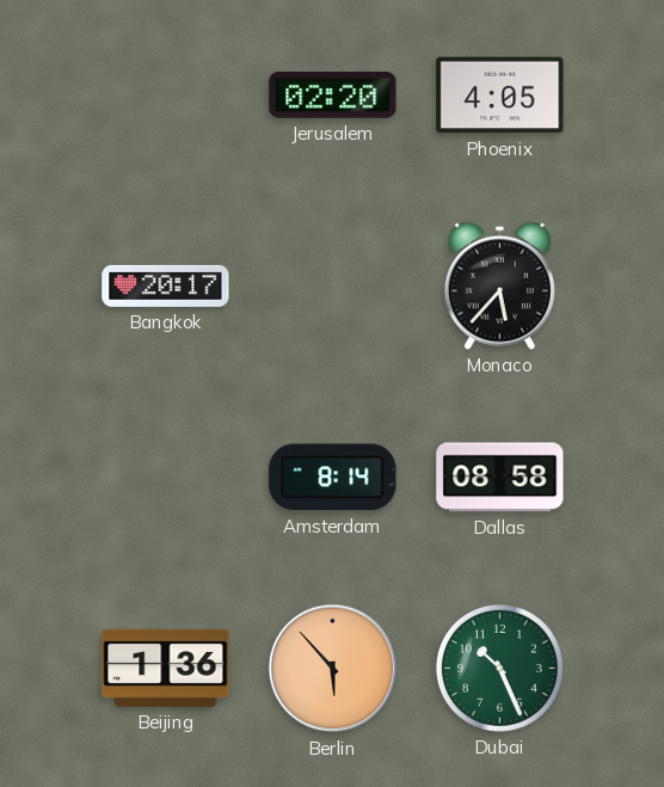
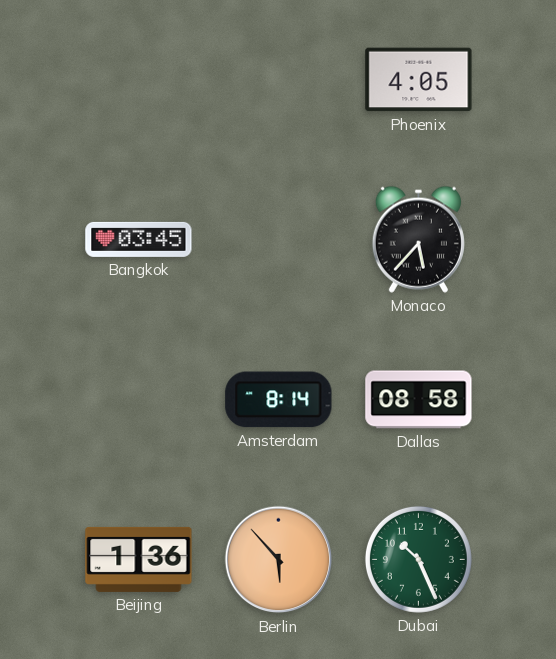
Jerusalem: 02:20 -> none
Bangkok: 20:17 -> 03:45
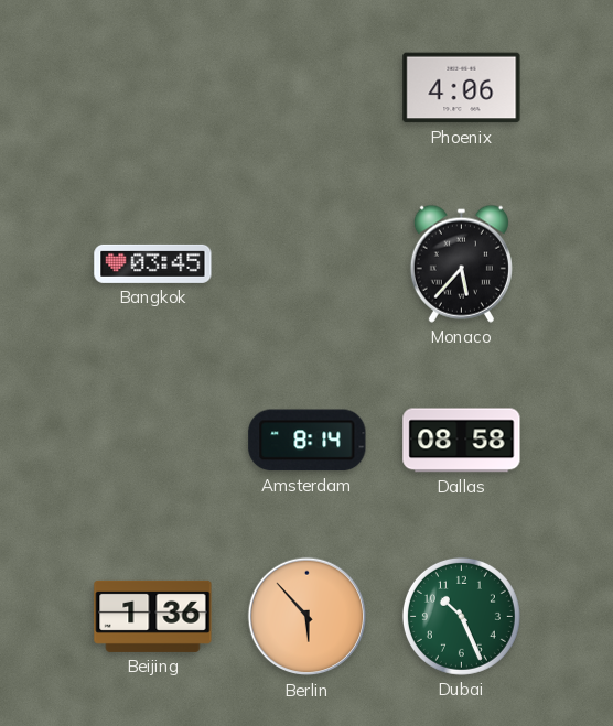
Phoenix: 4:05 -> 4:06
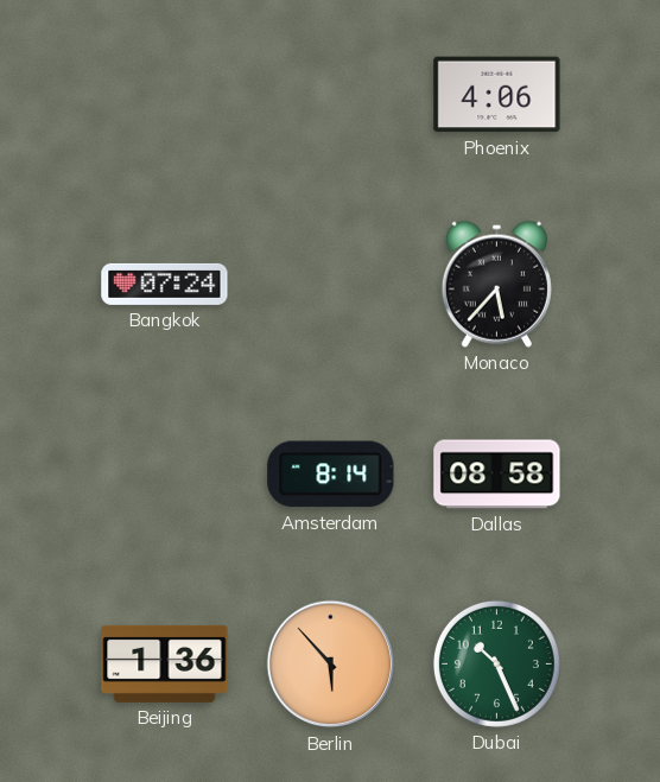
Bangkok: 03:45 -> 07:24
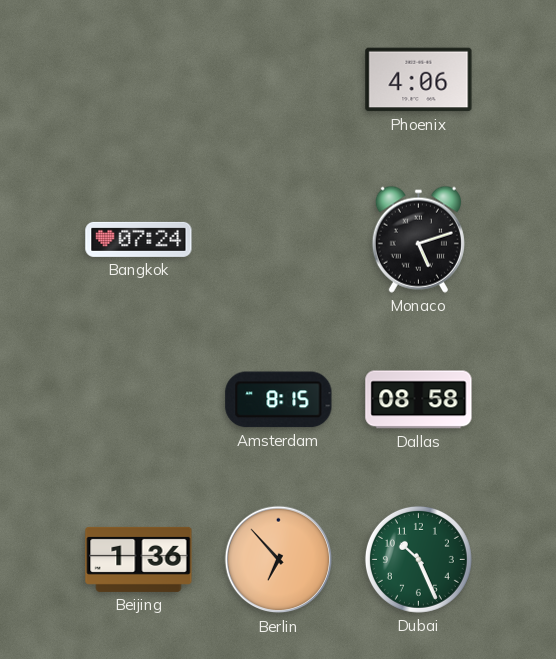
Monaco: 5:37 -> 5:12
Amsterdam: 8:14 -> 8:15
Berlin: 5:53 -> 6:53
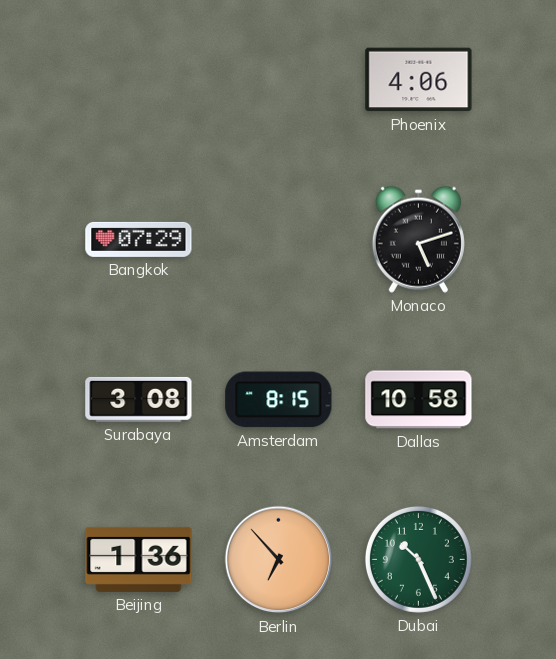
Bangkok: 07:24 -> 07:29
Surabaya: none -> 3:08
Dallas: 08:58 -> 10:58
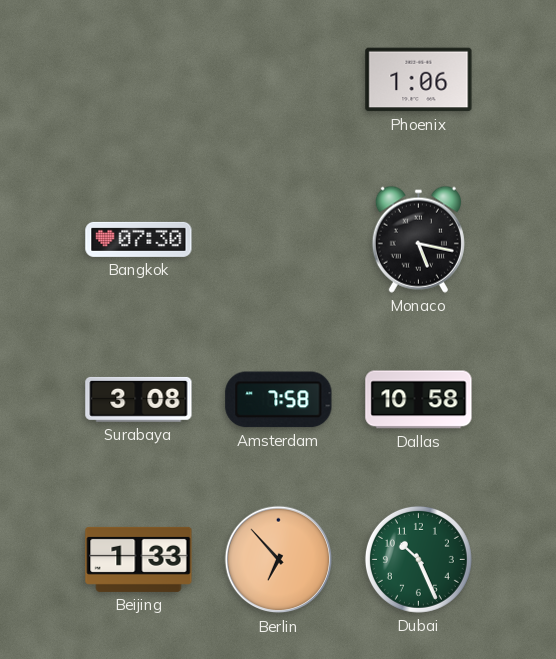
Phoenix: 4:06 -> 1:06
Bangkok: 07:29 -> 07:30
Monaco: 5:12 -> 5:17
Amsterdam: 8:15 -> 7:58
Beijing: 1:36 -> 1:33
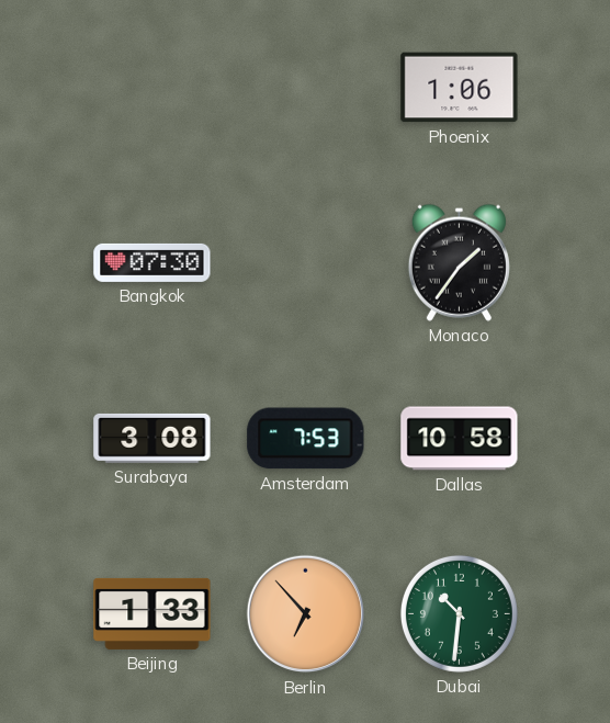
Monaco: 5:17 -> 1:36
Amsterdam: 7:58 -> 7:53
Dubai: 10:26 -> 10:31
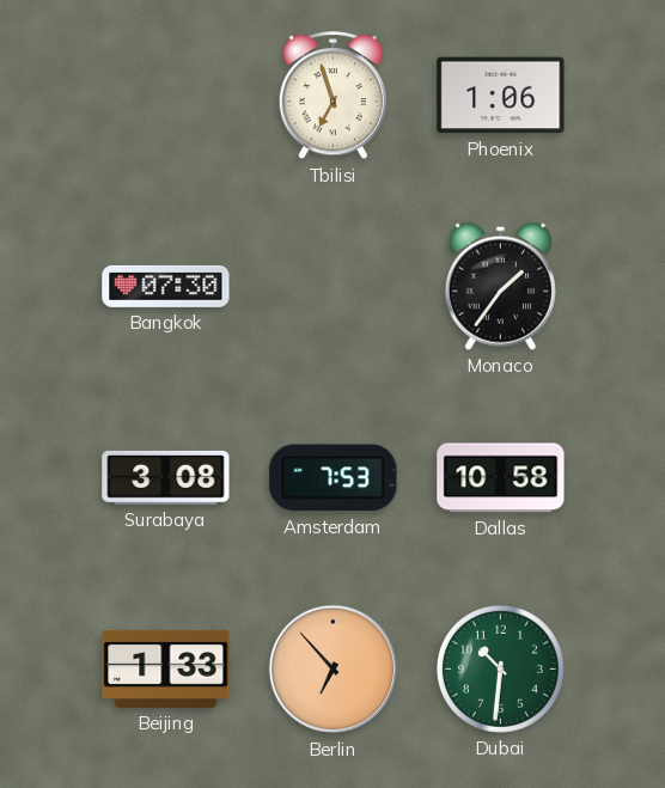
Tbilisi: none -> 6:57
